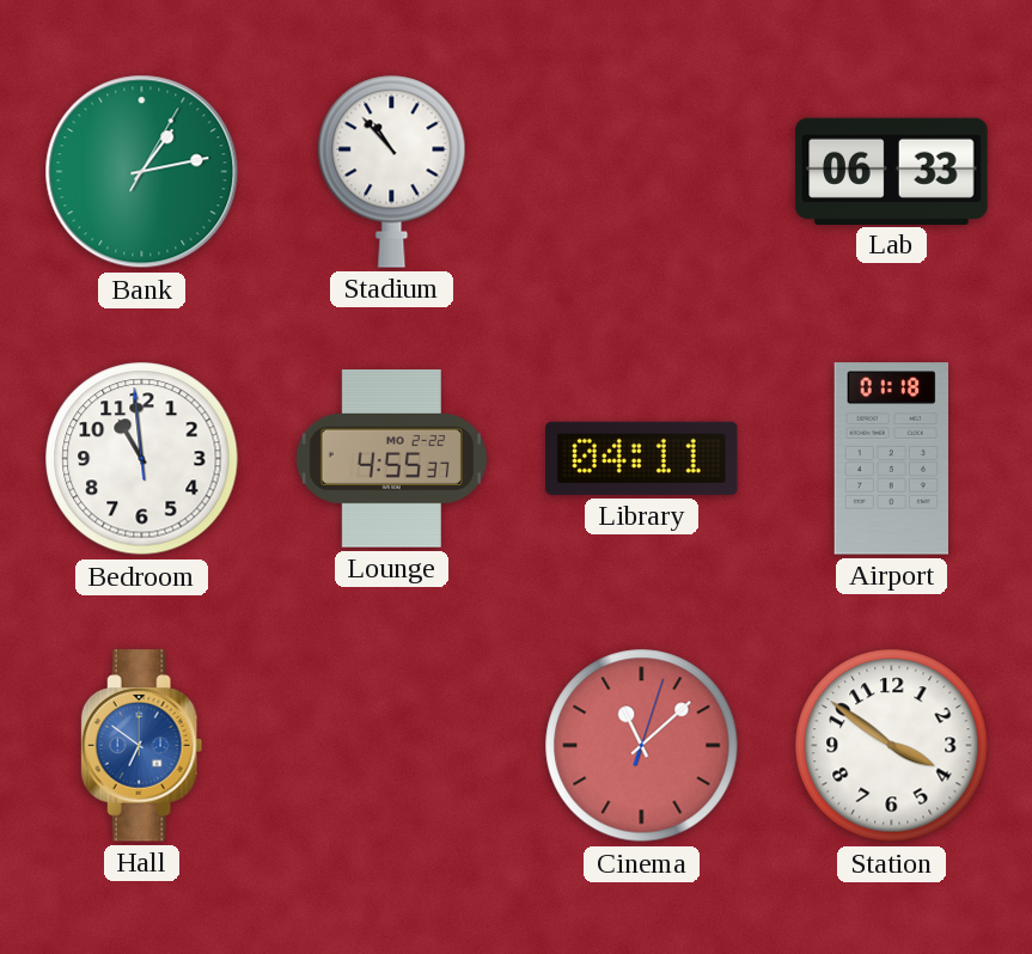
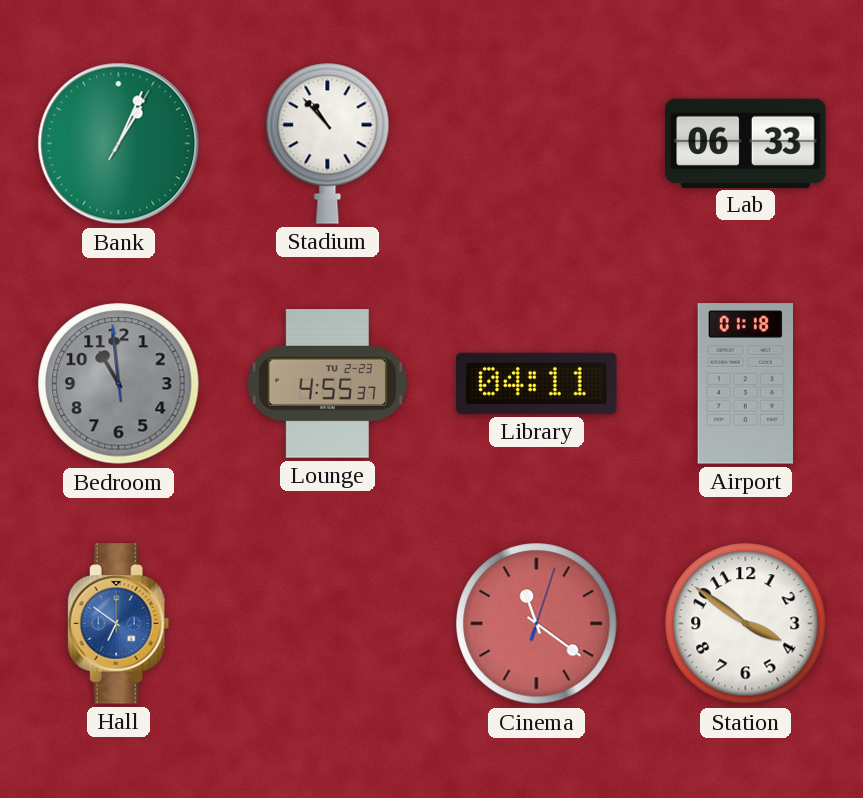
Bank: 1:13 -> 1:04
Bedroom dial: white -> grey
Lounge date: MO 2-22 -> TU 2-23
Cinema: 11:08 -> 11:21
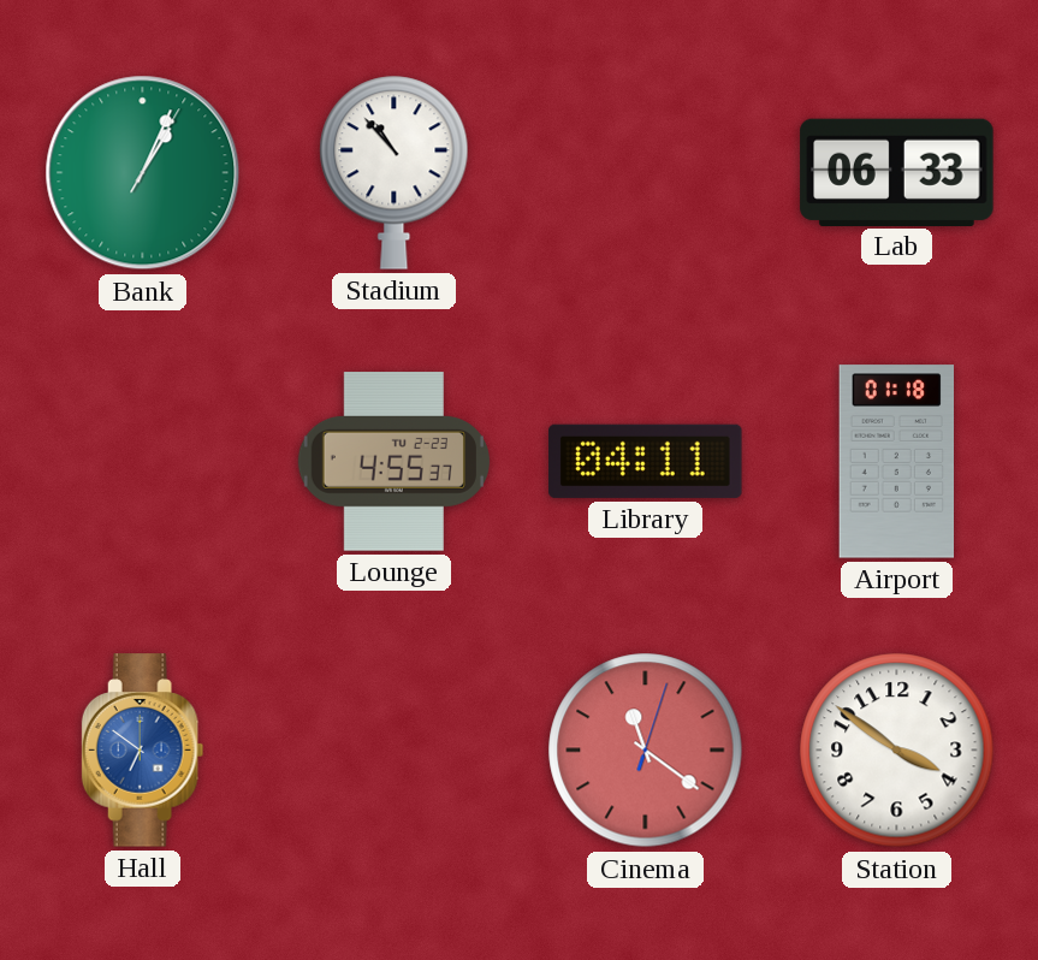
Bedroom: 10:58 -> none
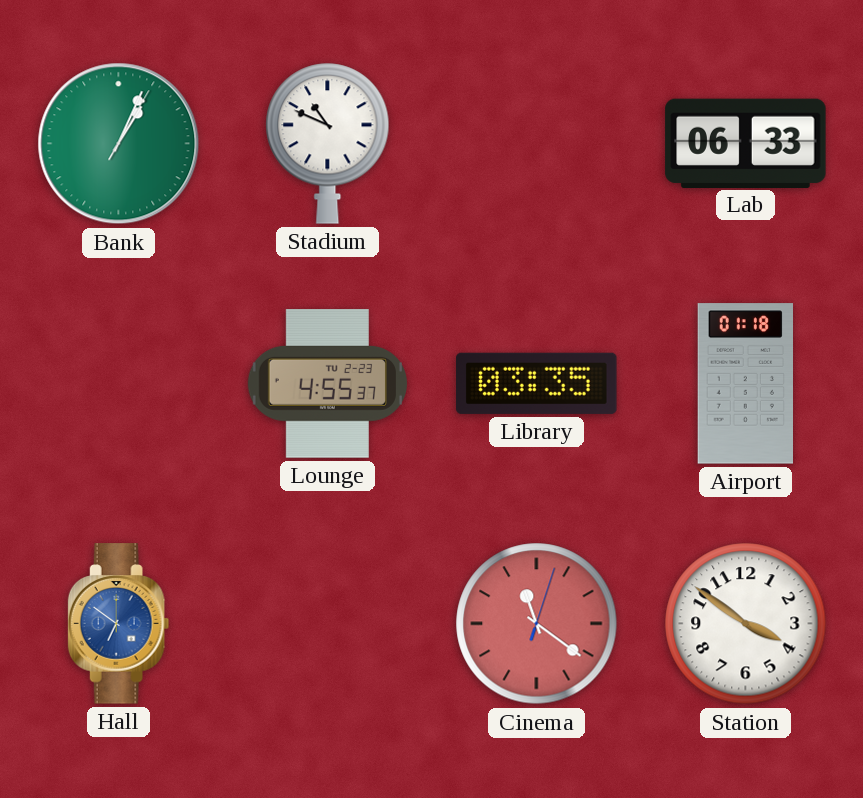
Stadium: 10:53 -> 10:49
Library: 04:11 -> 03:35
